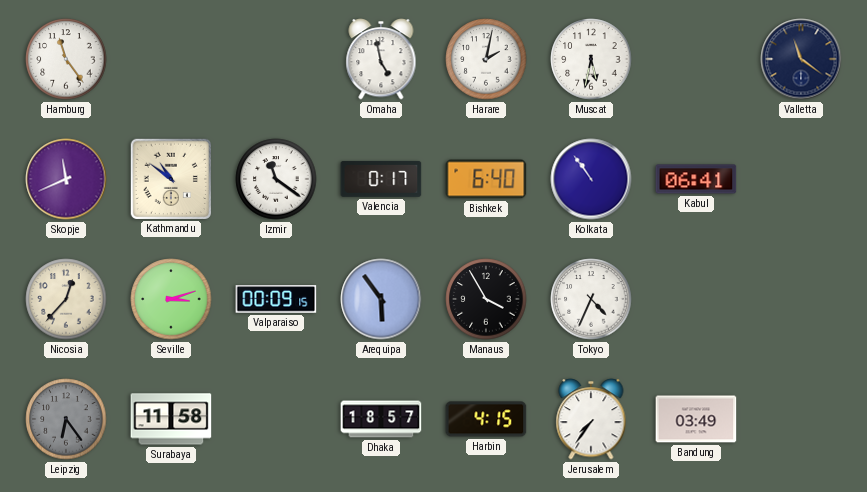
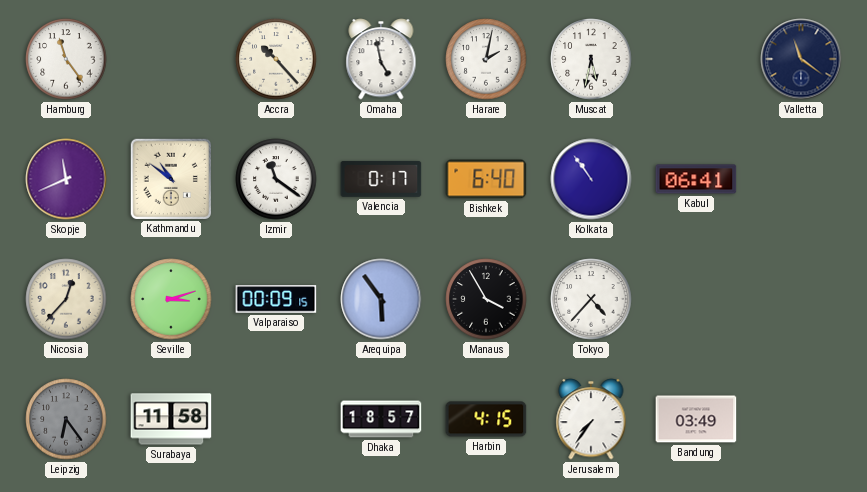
Accra: none -> 10:23
Tokyo: 4:34 -> 4:37
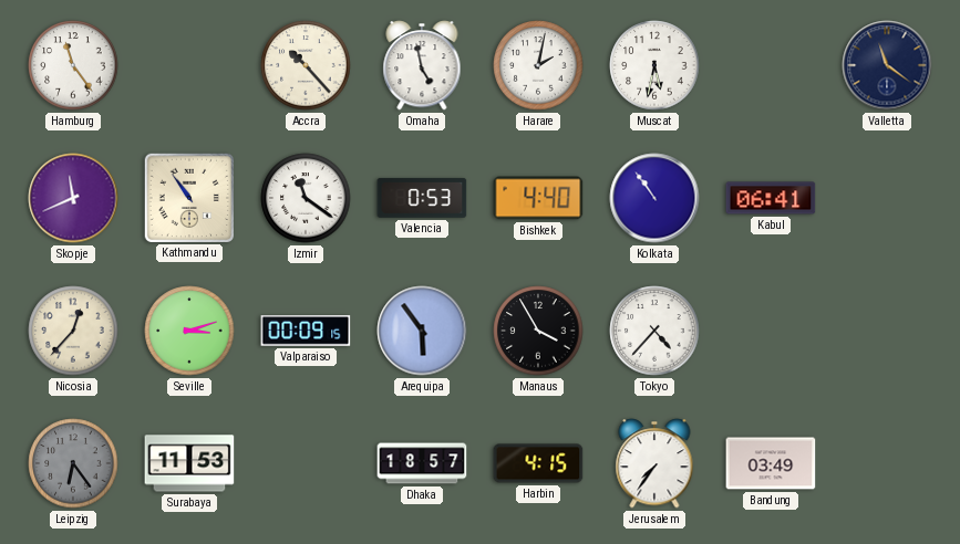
Kathmandu: 10:51 -> 10:54
Valencia: 0:17 -> 0:53
Bishkek: 6:40 -> 4:40
Surabaya: 11:58 -> 11:53
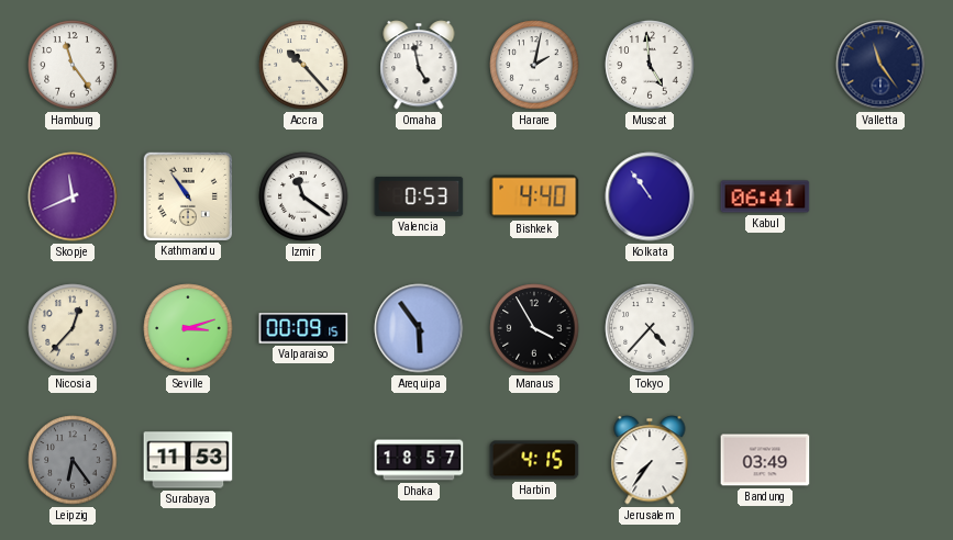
Muscat: 5:32 -> 4:59
Valletta: 11:21 -> 11:24
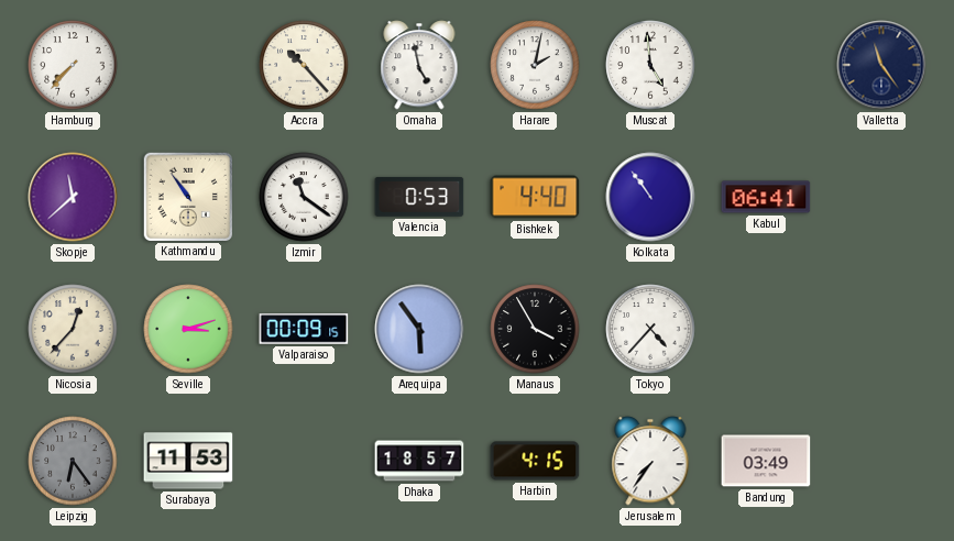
Hamburg: 11:24 -> 7:37
Skopje: 11:41 -> 11:38
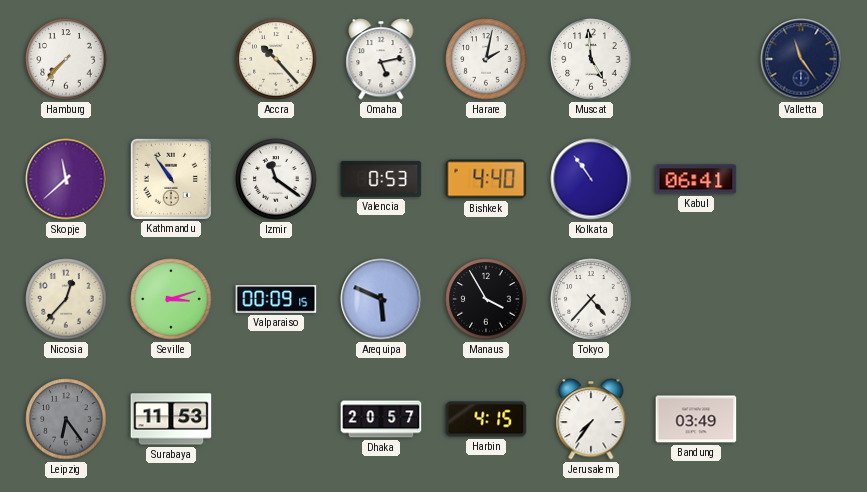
Omaha: 4:58 -> 5:13
Arequipa: 5:54 -> 5:49
Dhaka: 18:57 -> 20:57
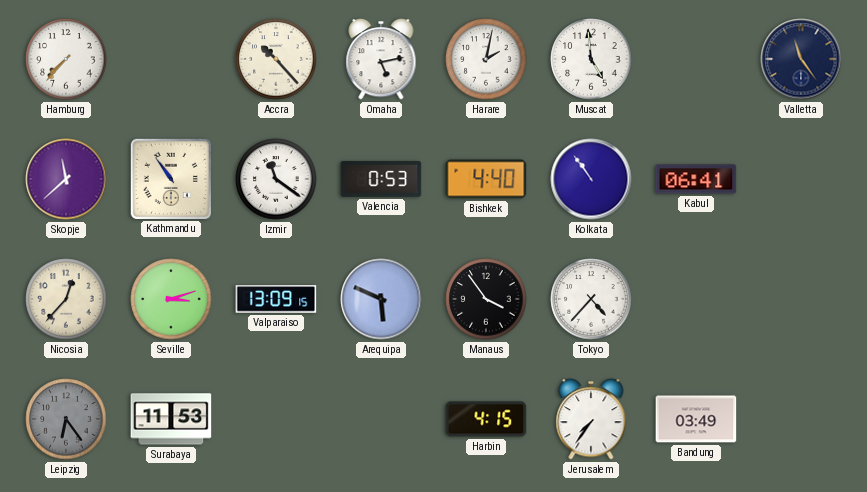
Valparaiso: 00:09 -> 13:09
Manaus: 3:55 -> 3:54
Dhaka: 20:57 -> none
